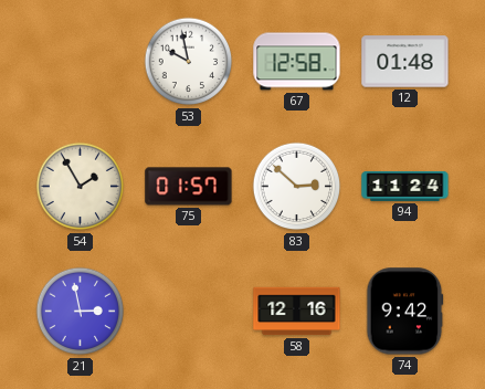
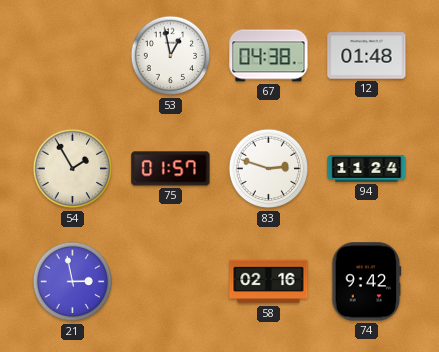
53: 9:58 -> 12:58
67: 12:58 -> 04:38
83: 2:52 -> 2:48
58: 12:16 -> 02:16
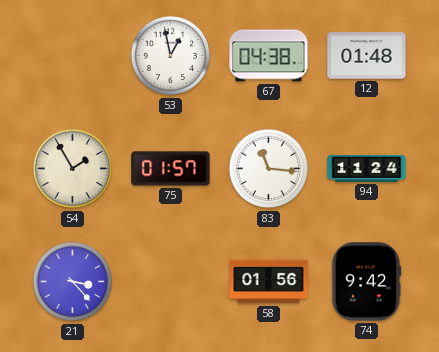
83: 2:48 -> 11:16
21: 2:58 -> 3:23
58: 02:16 -> 01:56
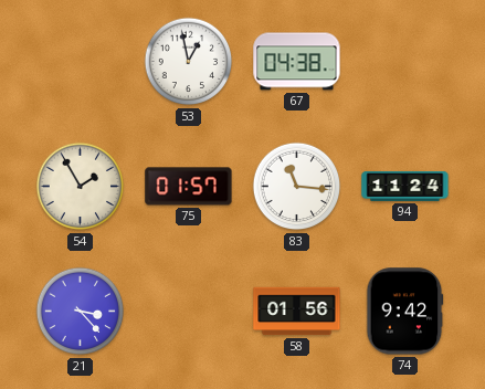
12: 01:48 -> none
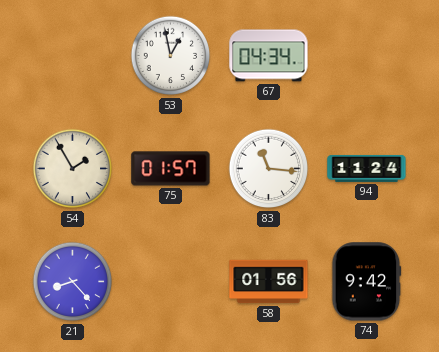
67: 04:38 -> 04:34
21: 3:23 -> 8:23
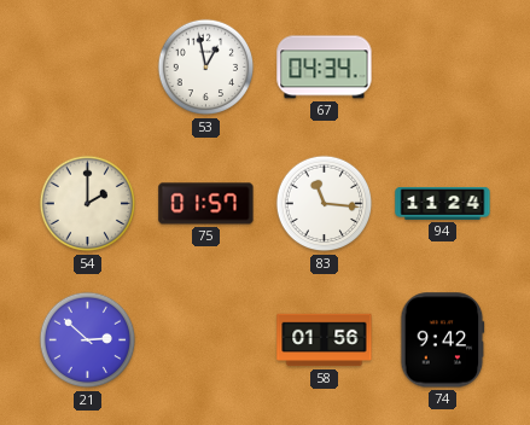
54: 1:55 -> 2:00
21: 8:23 -> 2:52
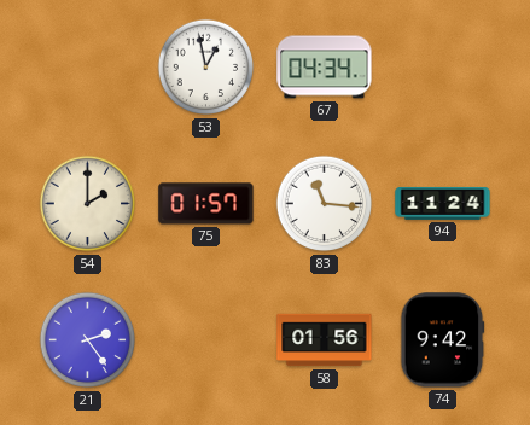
21: 2:52 -> 2:24
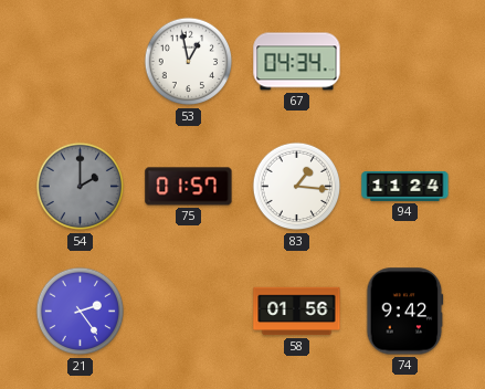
54 dial: cream -> grey
83: 11:16 -> 1:16
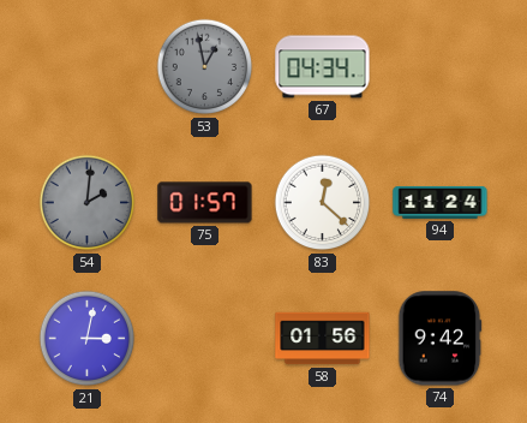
53 dial: white -> grey
54: 2:00 -> 2:01
83: 1:16 -> 12:22
21: 2:24 -> 3:02
